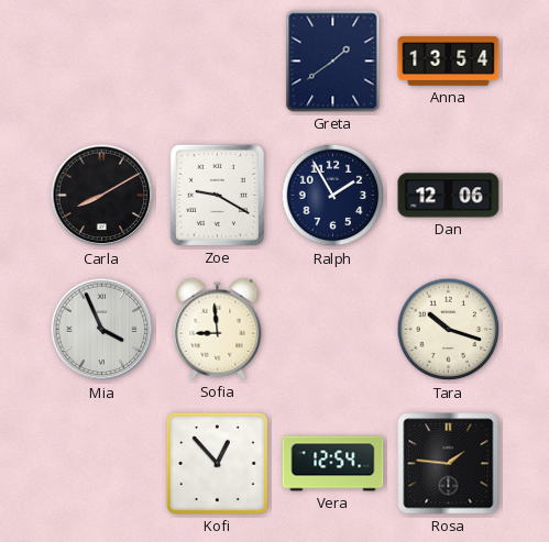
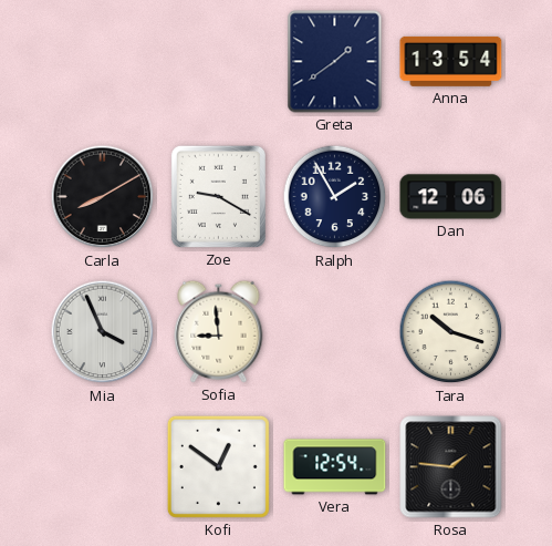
Kofi: 12:53 -> 12:51
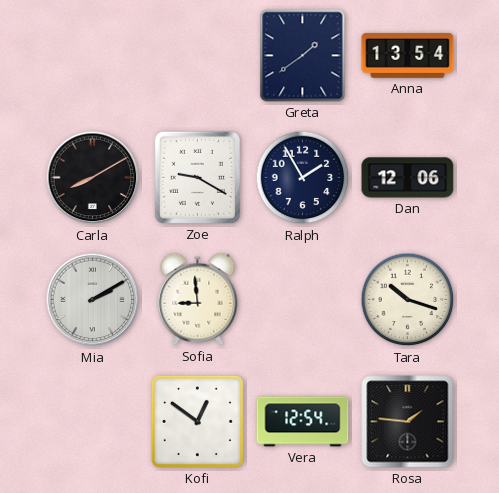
Mia: 3:56 -> 2:10
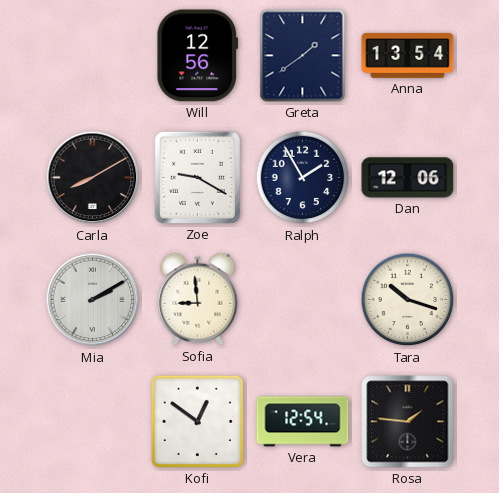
Will: none -> 12:56
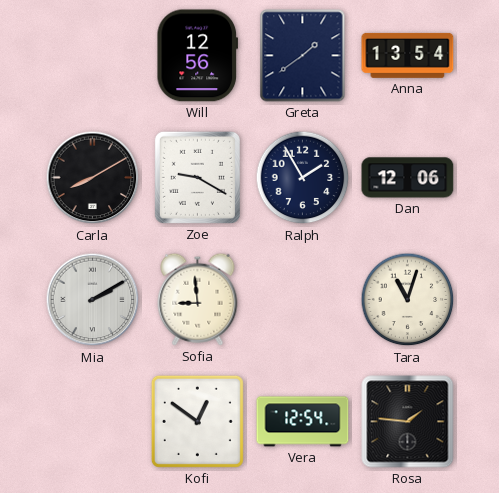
Tara: 10:18 -> 11:03
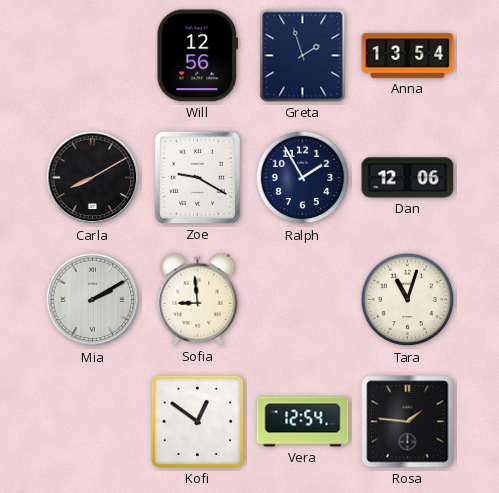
Greta: 1:39 -> 1:57
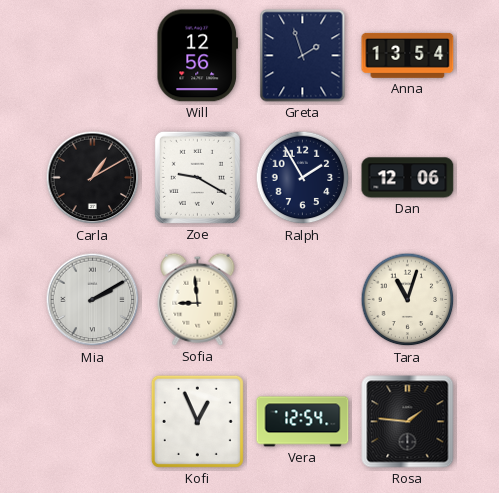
Carla: 8:10 -> 1:10
Kofi: 12:51 -> 12:56
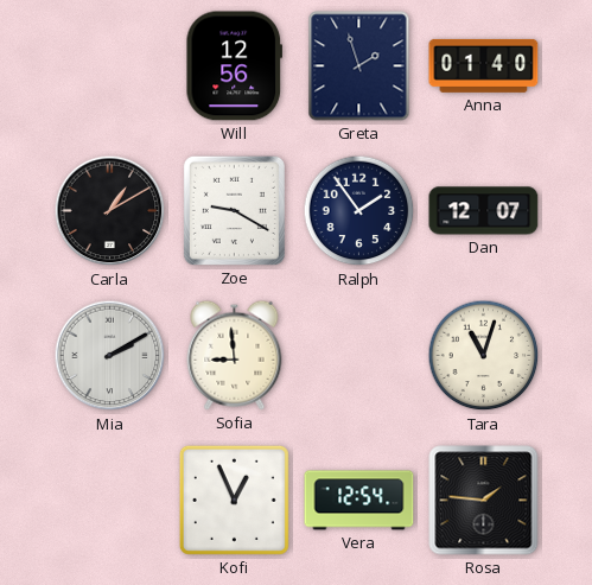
Anna: 13:54 -> 01:40
Ralph: 1:55 -> 1:54
Dan: 12:06 -> 12:07
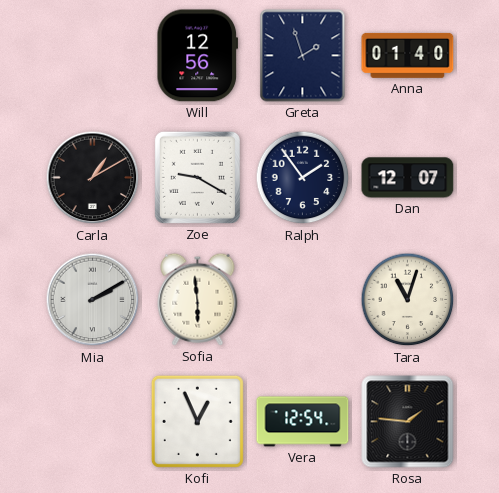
Sofia: 8:59 -> 5:59
